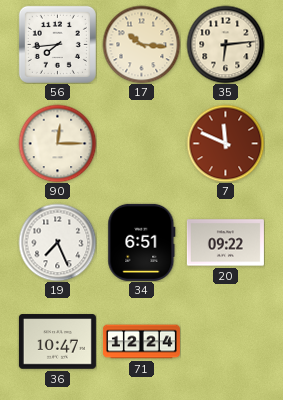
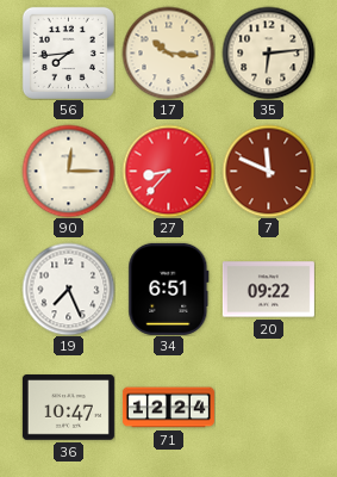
27: none -> 8:37
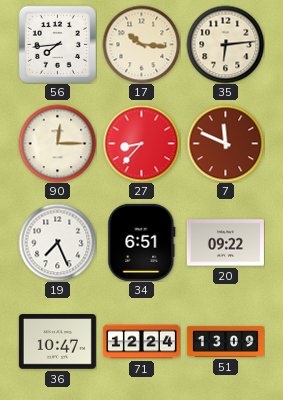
51: none -> 13:09
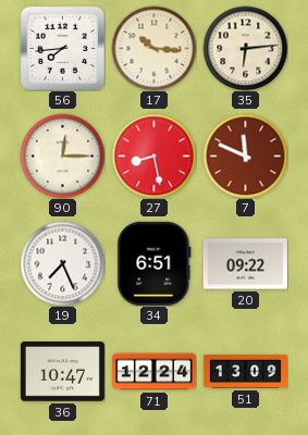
27: 8:37 -> 8:28
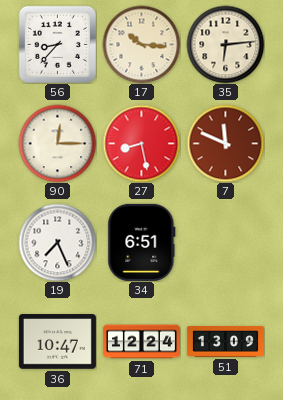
56: 7:44 -> 8:37
20: 09:22 -> none
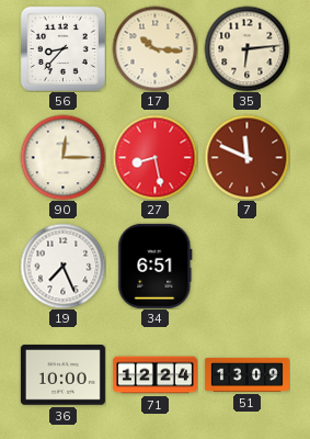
36: 10:47 -> 10:00
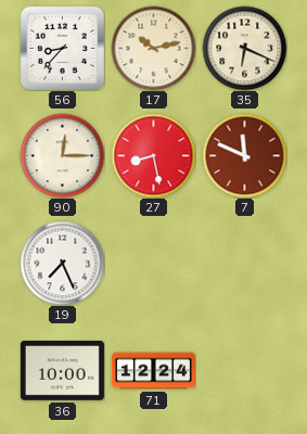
17: 10:16 -> 10:13
35: 6:14 -> 6:19
34: 6:51 -> none
51: 13:09 -> none
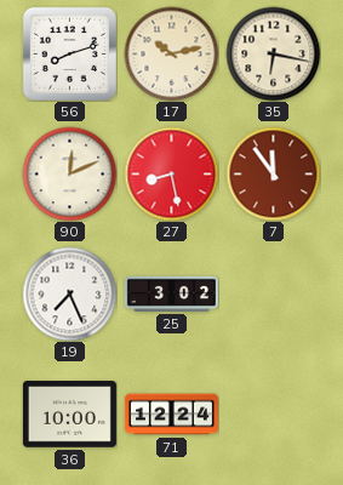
56: 8:37 -> 8:12
35: 6:19 -> 6:17
90: 12:15 -> 12:11
7: 11:49 -> 11:54
25: none -> 3:02
